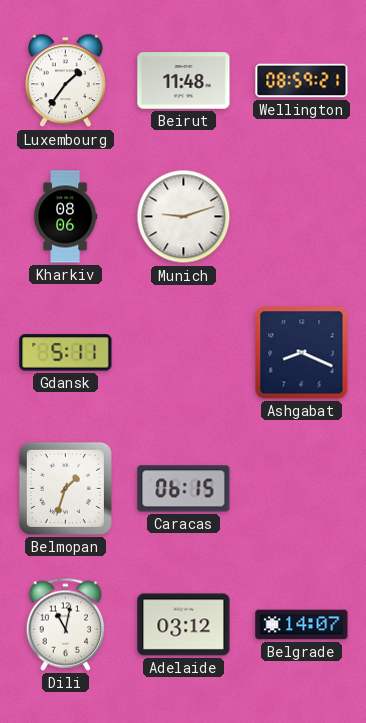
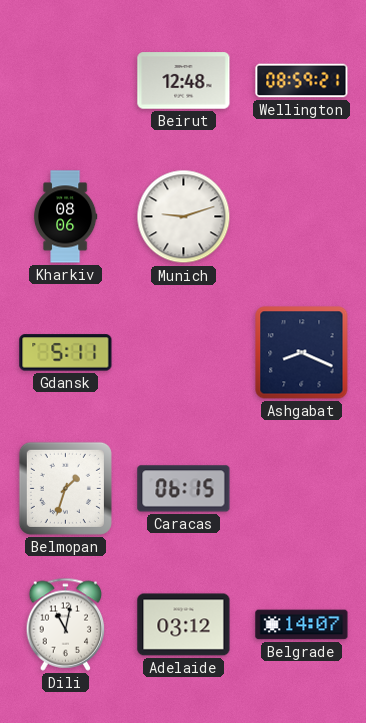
Luxembourg: 1:36 -> none
Beirut: 11:48 -> 12:48
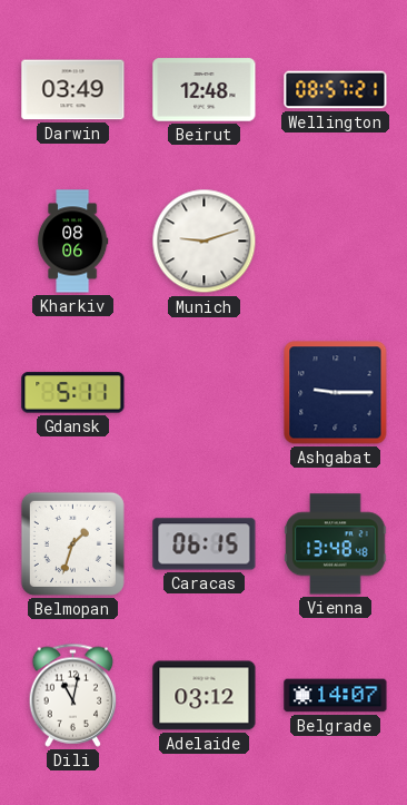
Darwin: none -> 03:49
Wellington: 08:59 -> 08:57
Ashgabat: 8:19 -> 9:15
Vienna: none -> 13:48
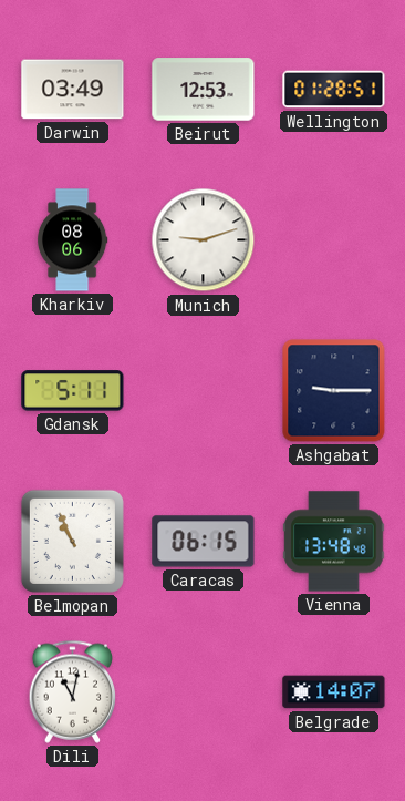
Beirut: 12:48 -> 12:53
Wellington: 08:57 -> 01:28
Belmopan: 1:33 -> 10:56
Adelaide: 03:12 -> none
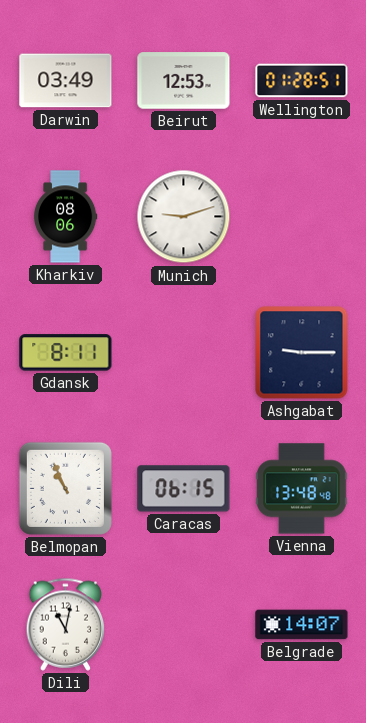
Gdansk: 5:11 -> 8:11
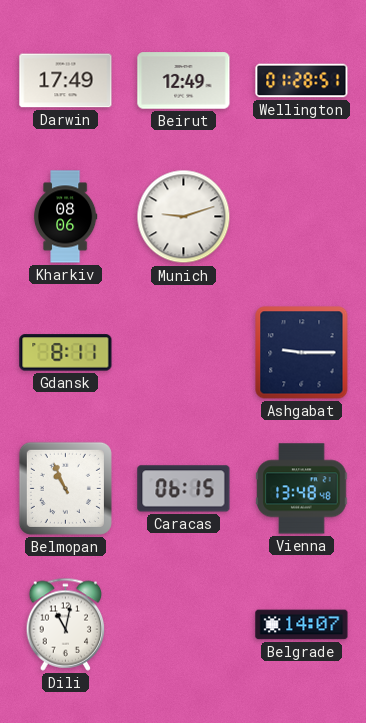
Darwin: 03:49 -> 17:49
Beirut: 12:53 -> 12:49
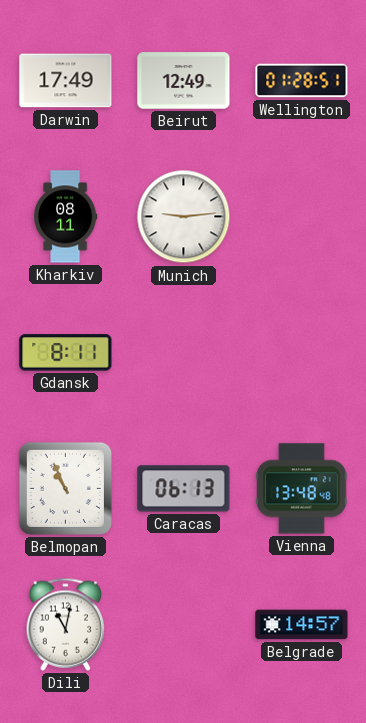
Kharkiv: 08:06 -> 08:11
Munich: 9:12 -> 9:14
Ashgabat: 9:15 -> none
Caracas: 06:15 -> 06:13
Belgrade: 14:07 -> 14:57
